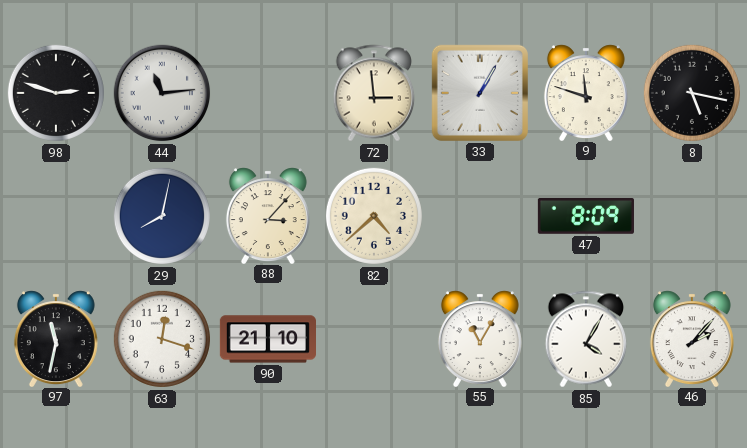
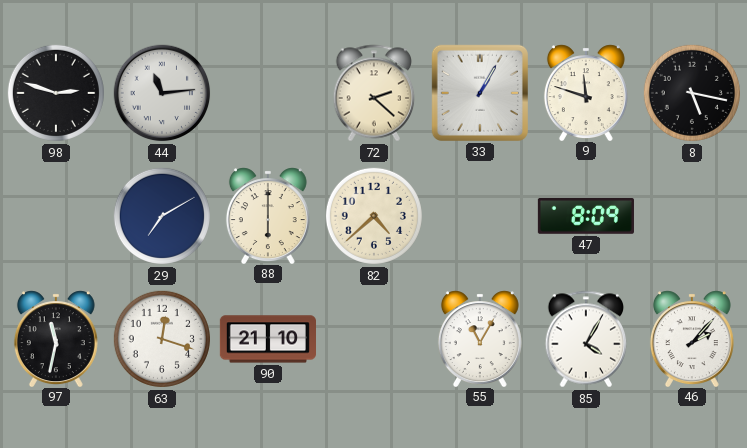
72: 2:59 -> 2:22
29: 8:02 -> 7:10
88: 3:07 -> 6:00
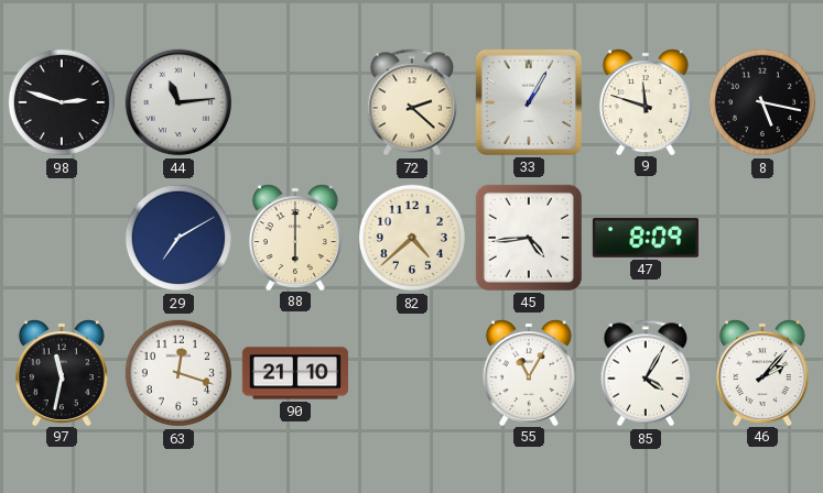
45: none -> 4:44
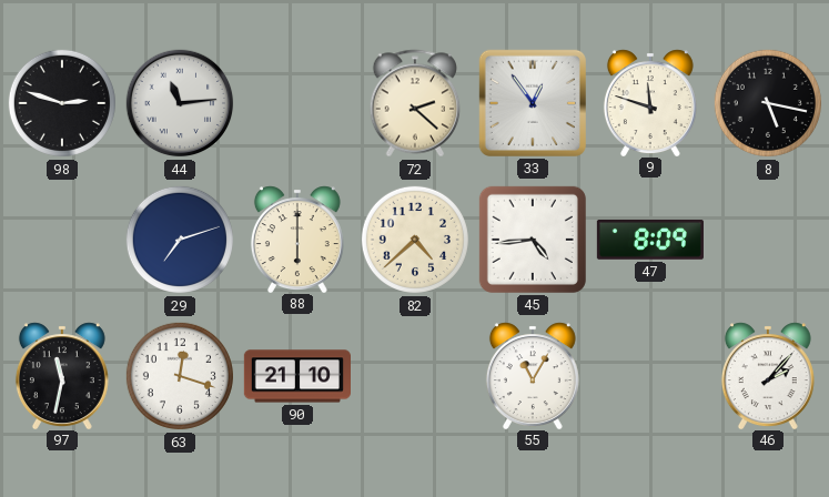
33: 1:05 -> 12:54
29: 7:10 -> 7:12
85: 4:05 -> none
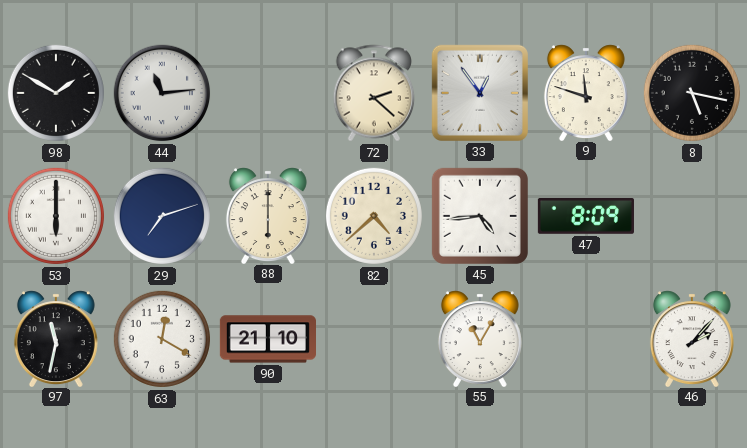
98: 2:48 -> 1:50
53: none -> 6:00
63: 12:18 -> 12:20
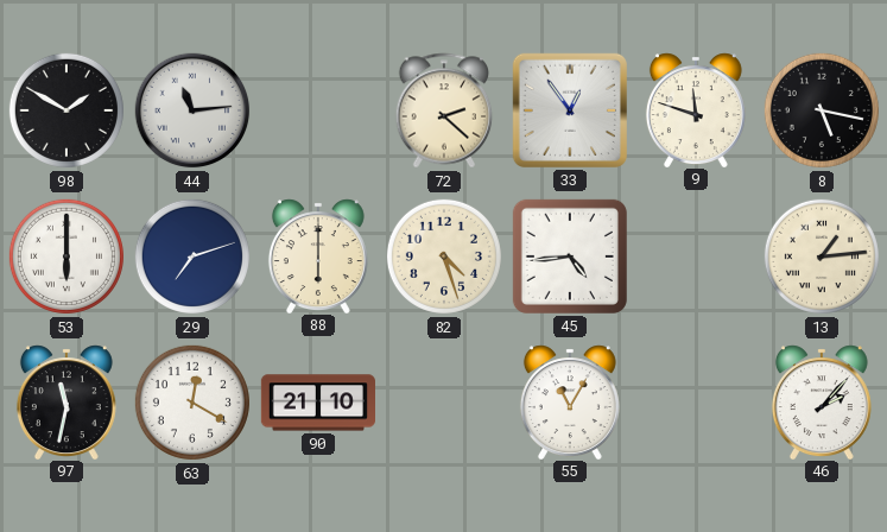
82: 4:38 -> 4:27
47: 8:09 -> none
13: none -> 1:14
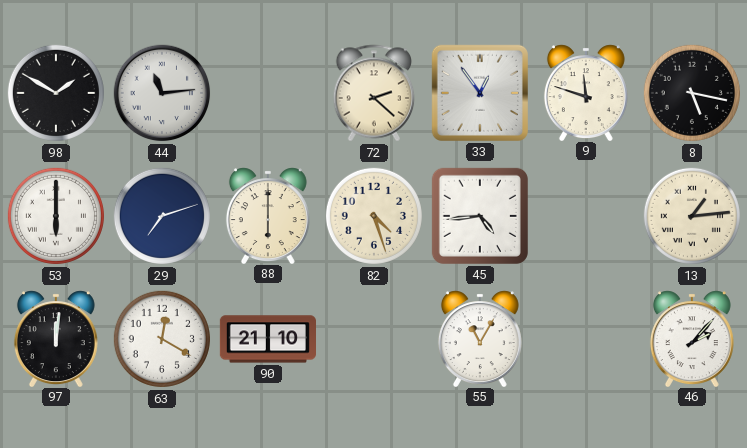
97: 11:32 -> 12:01
